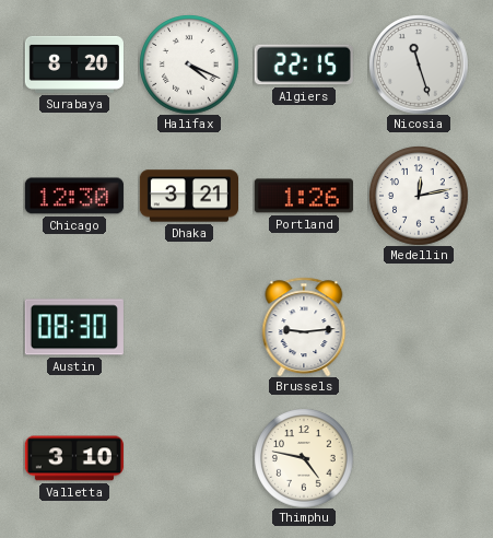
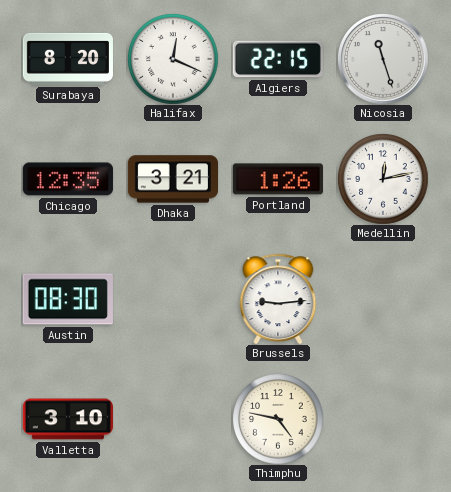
Halifax: 4:19 -> 12:19
Chicago: 12:30 -> 12:35
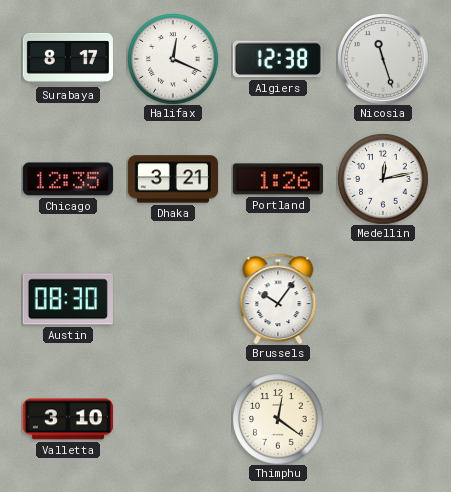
Surabaya: 8:20 -> 8:17
Algiers: 22:15 -> 12:38
Brussels: 9:14 -> 10:06
Thimphu: 4:47 -> 12:21
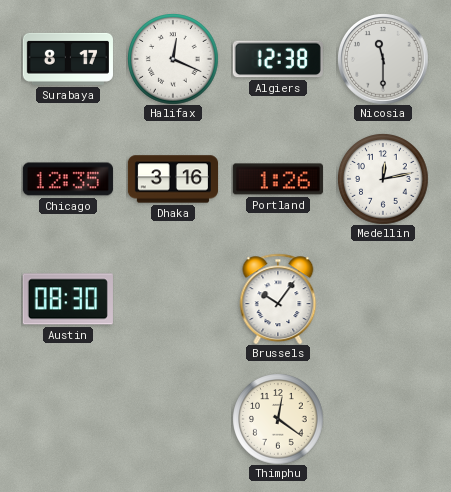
Nicosia: 11:27 -> 11:30
Dhaka: 3:21 -> 3:16
Valletta: 3:10 -> none
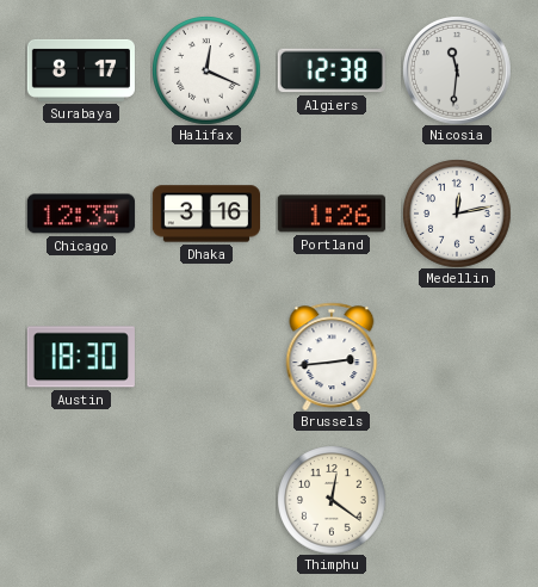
Nicosia: 11:30 -> 11:31
Austin: 08:30 -> 18:30
Brussels: 10:06 -> 2:44
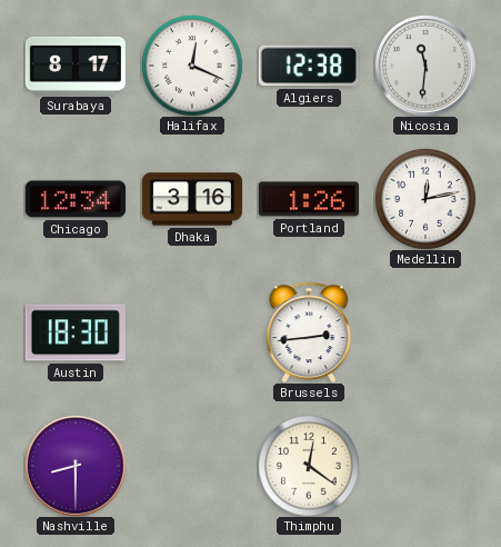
Chicago: 12:35 -> 12:34
Nashville: none -> 8:30
